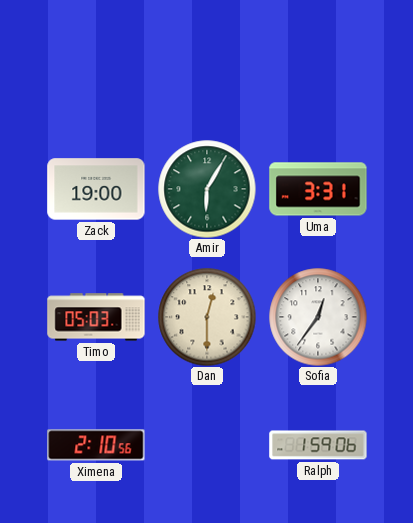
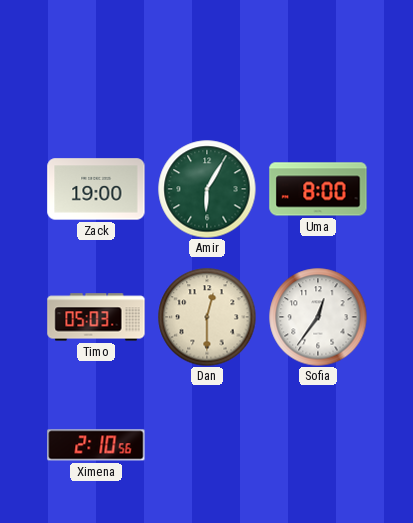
Uma: 3:31 -> 8:00
Ralph: 1:59 -> none
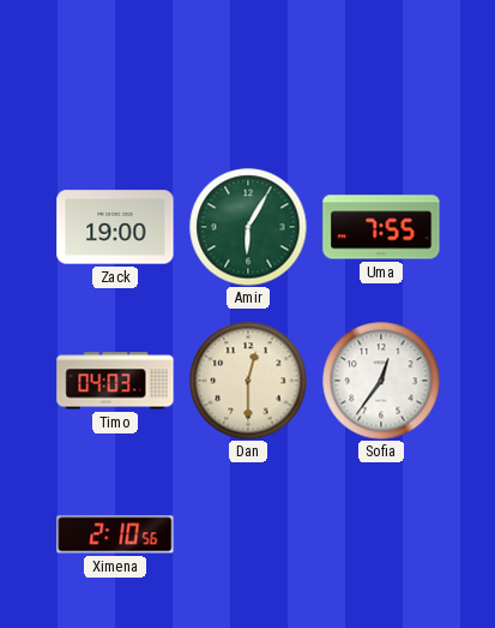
Uma: 8:00 -> 7:55
Timo: 05:03 -> 04:03
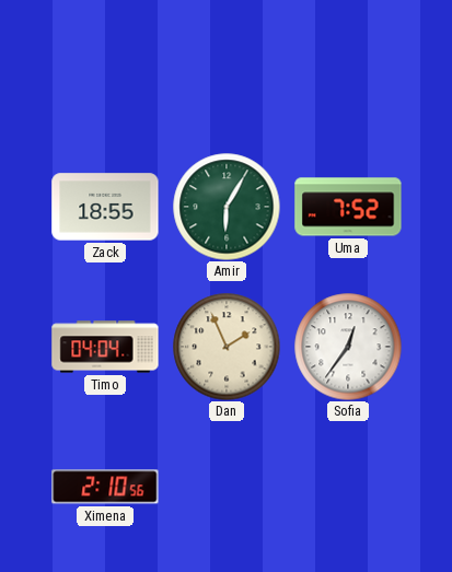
Zack: 19:00 -> 18:55
Uma: 7:55 -> 7:52
Timo: 04:03 -> 04:04
Dan: 12:30 -> 1:56
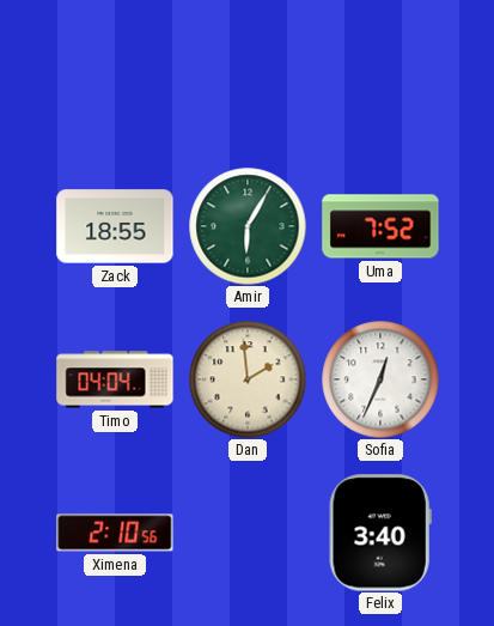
Dan: 1:56 -> 1:59
Sofia: 12:36 -> 12:34
Felix: none -> 3:40
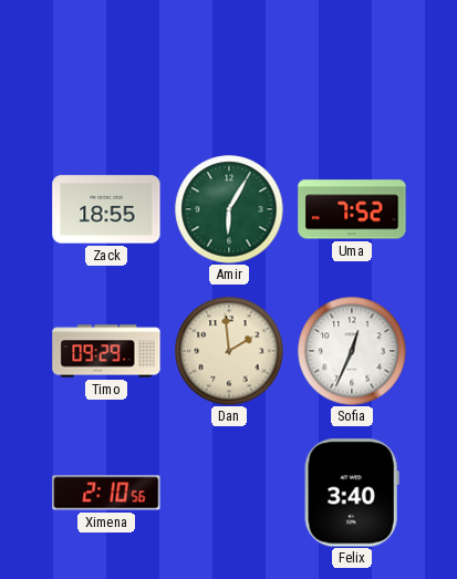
Timo: 04:04 -> 09:29
